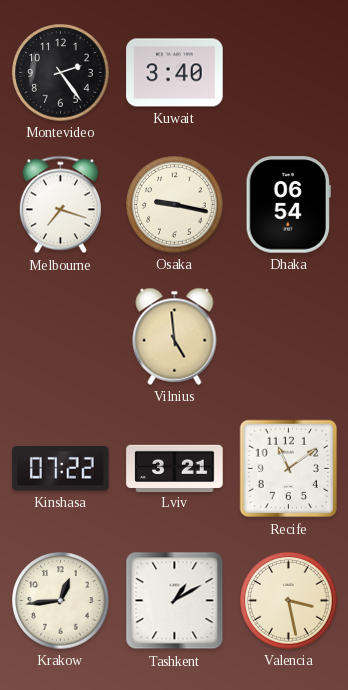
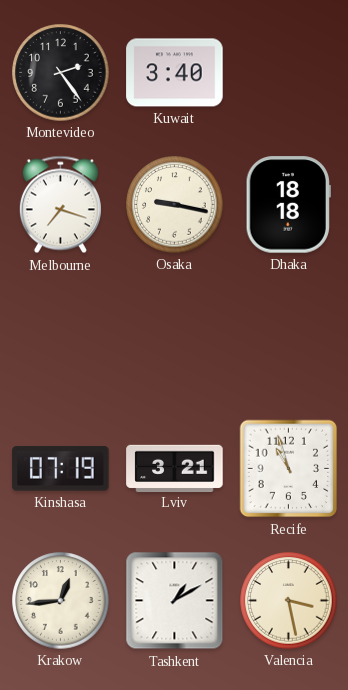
Dhaka: 06:54 -> 18:18
Vilnius: 4:59 -> none
Kinshasa: 07:22 -> 07:19
Recife: 11:09 -> 10:57
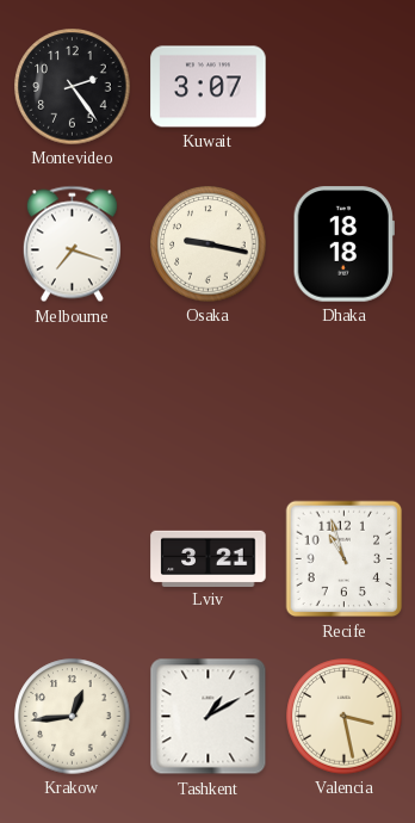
Kuwait: 3:40 -> 3:07
Kinshasa: 07:19 -> none
